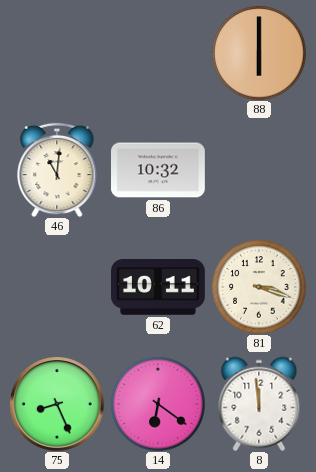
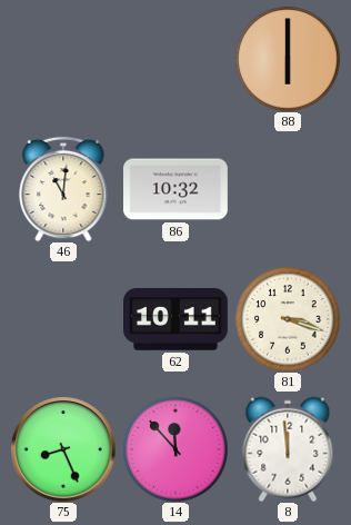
14: 6:21 -> 11:53
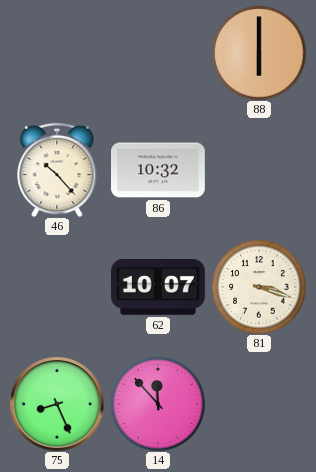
46: 11:01 -> 10:23
62: 10:11 -> 10:07
8: 11:59 -> none
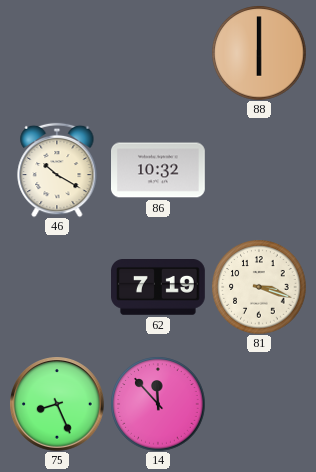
46: 10:23 -> 10:20
62: 10:07 -> 7:19
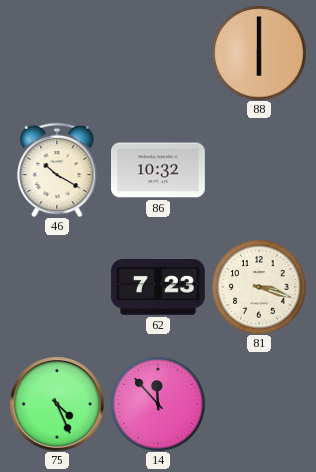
62: 7:19 -> 7:23
75: 8:26 -> 4:26
